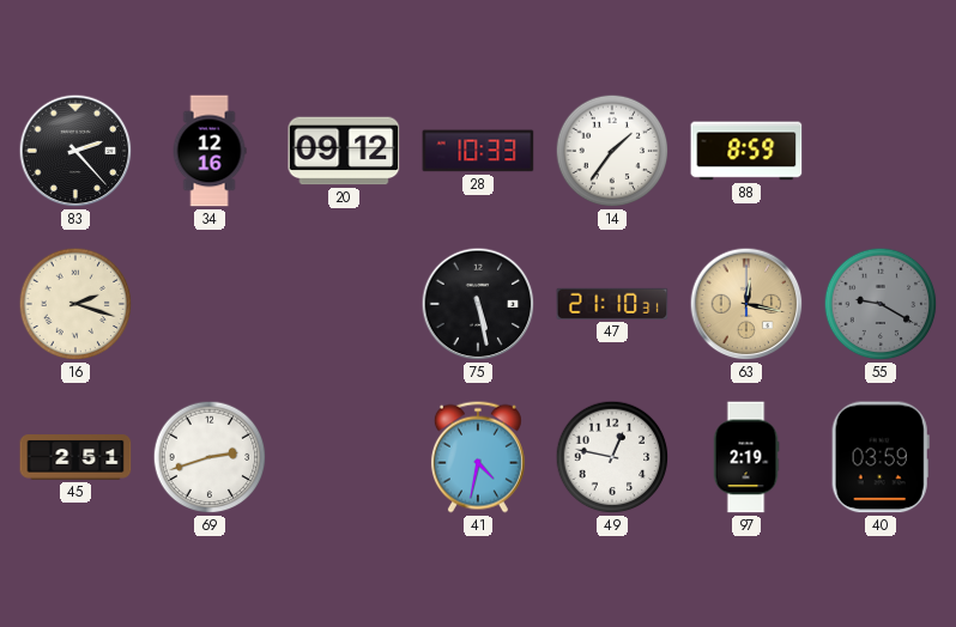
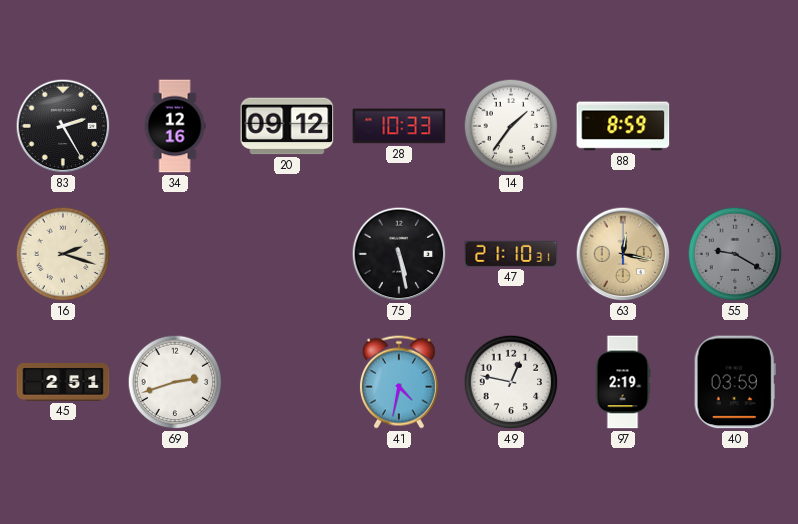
83: 2:23 -> 2:25
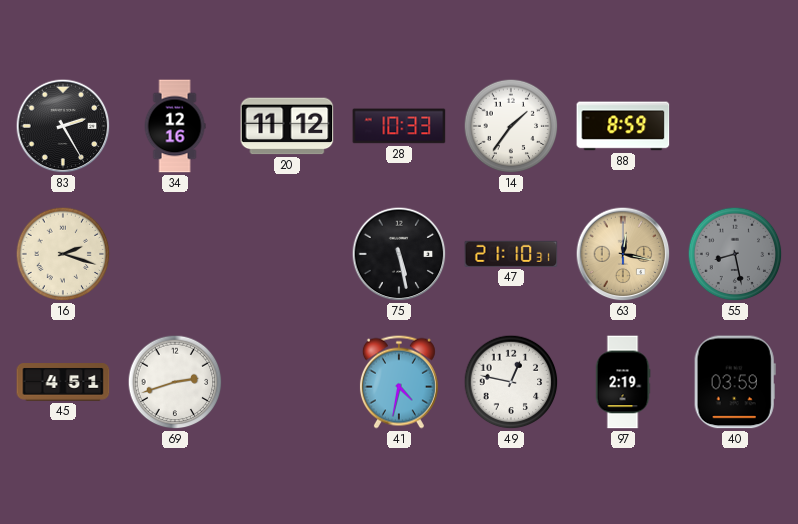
20: 09:12 -> 11:12
55: 9:20 -> 8:28
45: 2:51 -> 4:51
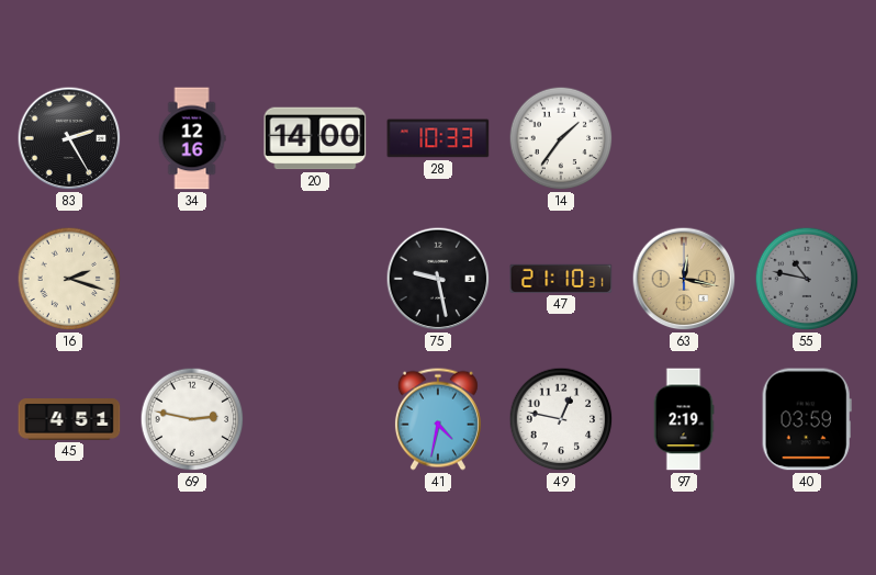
20: 11:12 -> 14:00
88: 8:59 -> none
75: 5:28 -> 9:28
55: 8:28 -> 10:47
69: 2:42 -> 2:47
